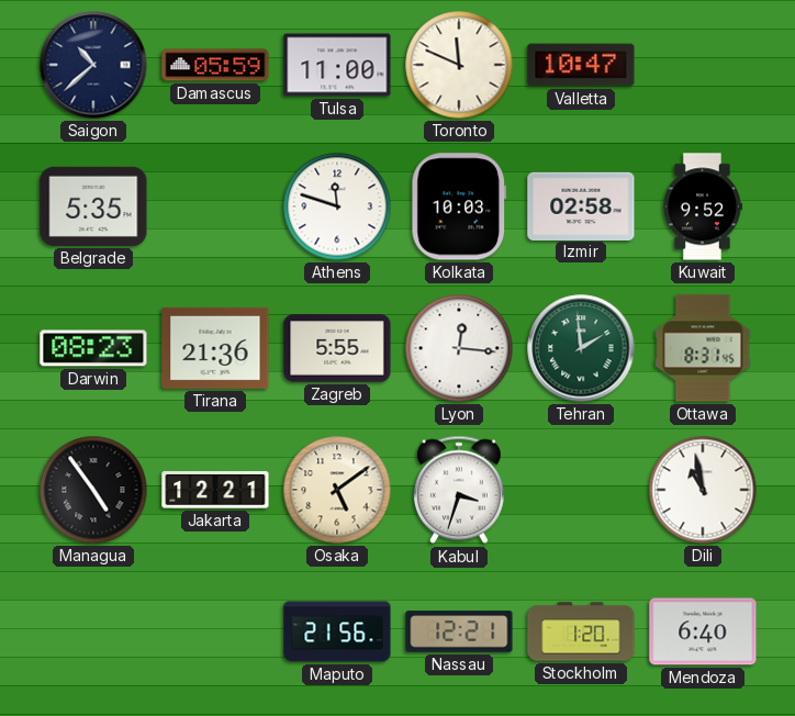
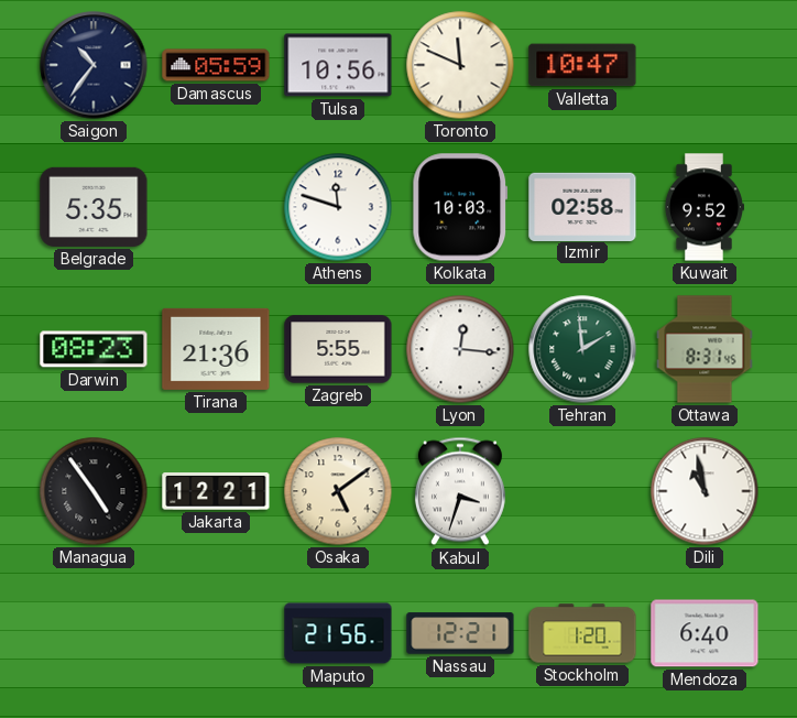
Saigon: 10:38 -> 10:36
Tulsa: 11:00 -> 10:56
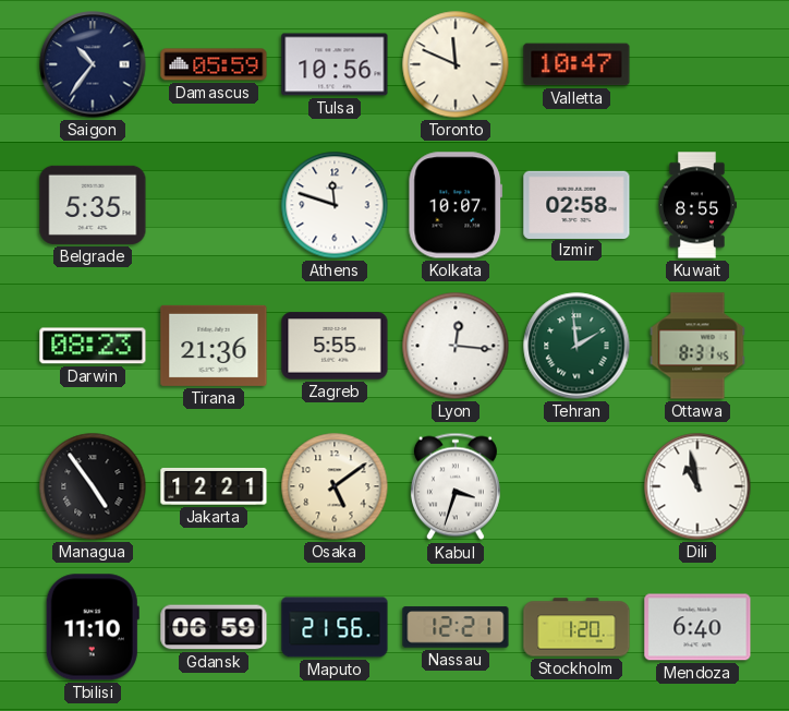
Kolkata: 10:03 -> 10:07
Kuwait: 9:52 -> 8:55
Tbilisi: none -> 11:10
Gdansk: none -> 06:59
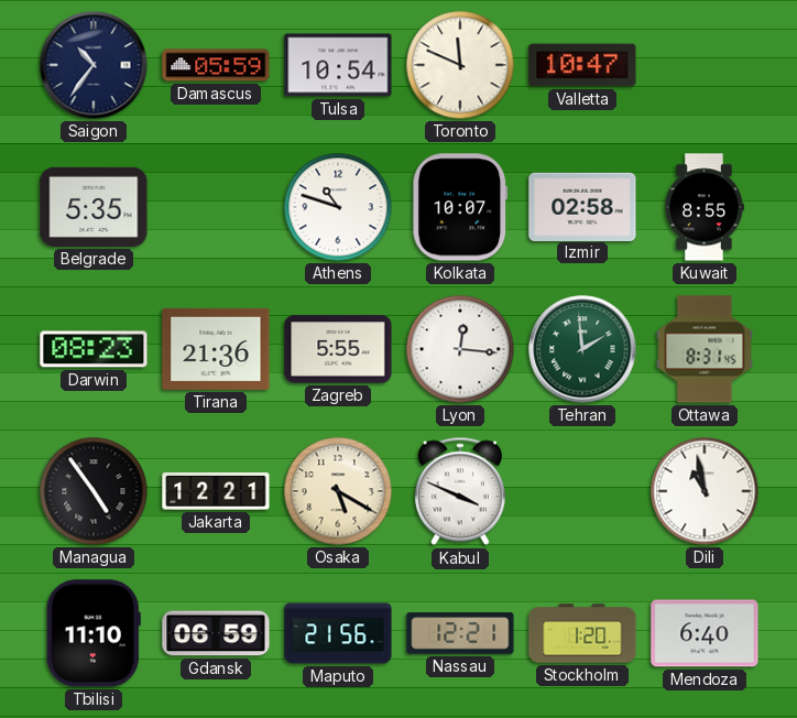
Tulsa: 10:56 -> 10:54
Athens: 11:48 -> 10:48
Osaka: 5:09 -> 5:20
Kabul: 3:33 -> 3:49
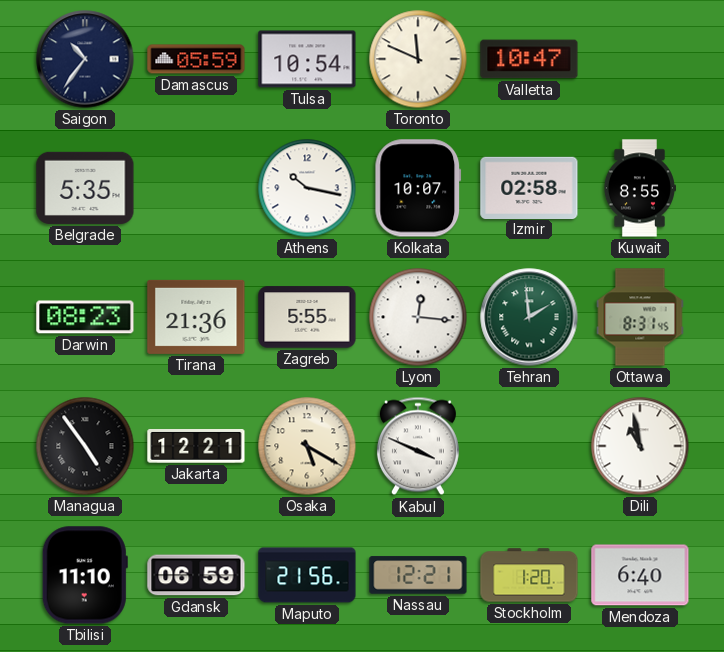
Athens: 10:48 -> 10:17
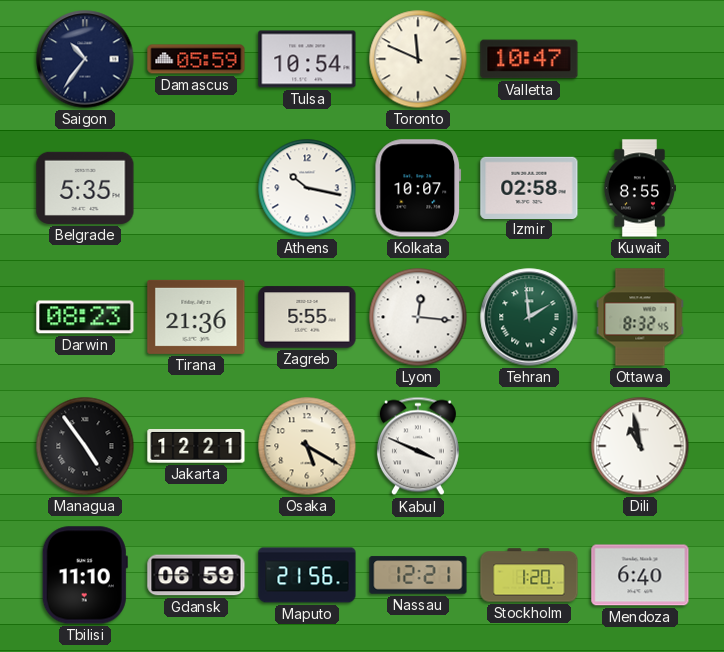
Ottawa: 8:31 -> 8:32
